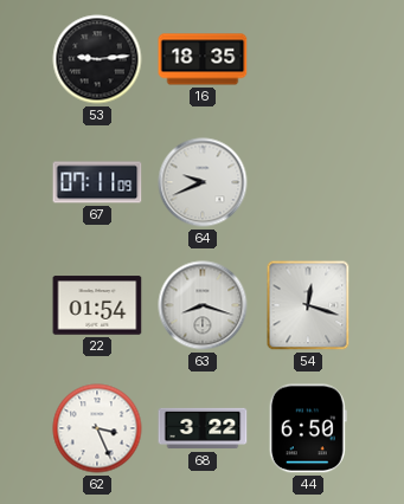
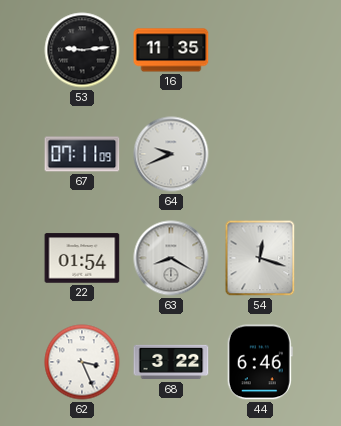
16: 18:35 -> 11:35
63: 8:18 -> 8:20
44: 6:50 -> 6:46
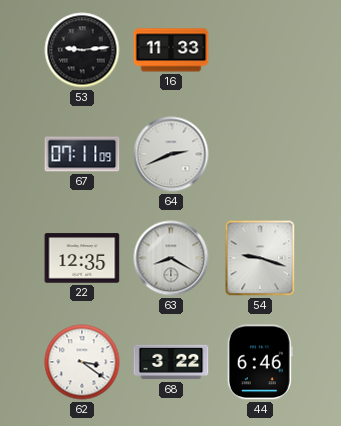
16: 11:35 -> 11:33
64: 9:41 -> 2:41
22: 01:54 -> 12:35
54: 12:18 -> 9:18
62: 3:26 -> 3:21
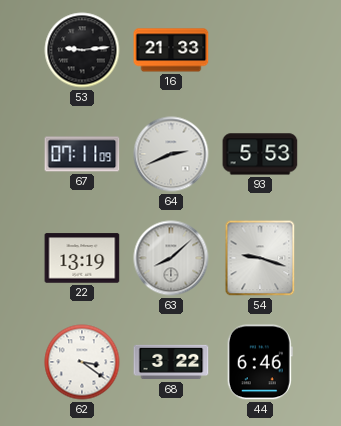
16: 11:33 -> 21:33
93: none -> 5:53
22: 12:35 -> 13:19
63: 8:20 -> 8:08
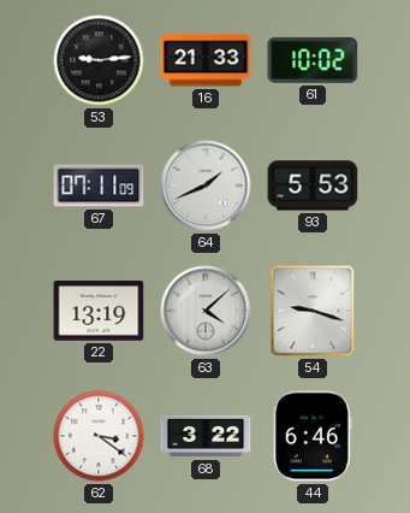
61: none -> 10:02
64: 2:41 -> 1:41
63: 8:08 -> 4:08
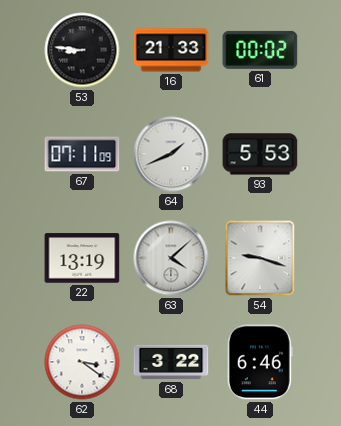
53: 9:14 -> 8:46
61: 10:02 -> 00:02
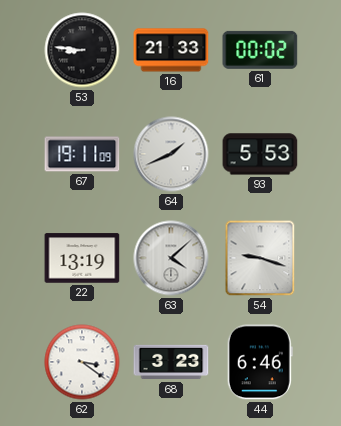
67: 07:11 -> 19:11
68: 3:22 -> 3:23
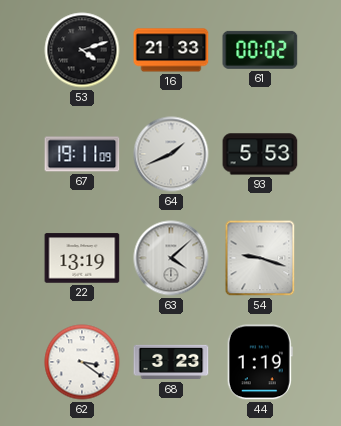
53: 8:46 -> 4:12
44: 6:46 -> 1:19
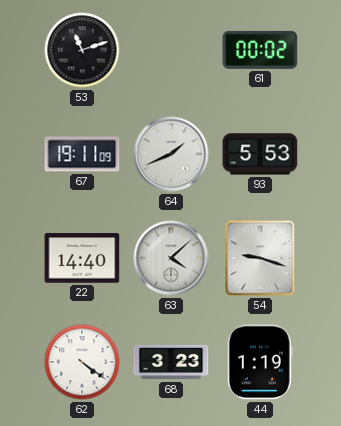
53: 4:12 -> 11:12
16: 21:33 -> none
22: 13:19 -> 14:40
62: 3:21 -> 4:21
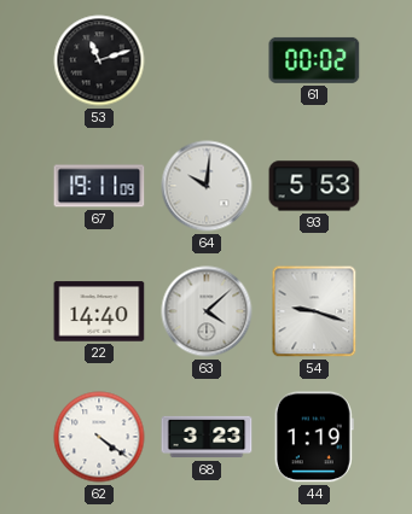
64: 1:41 -> 10:01
